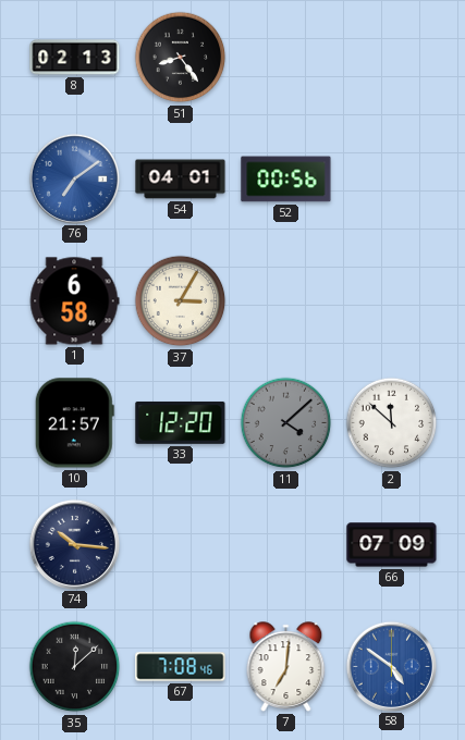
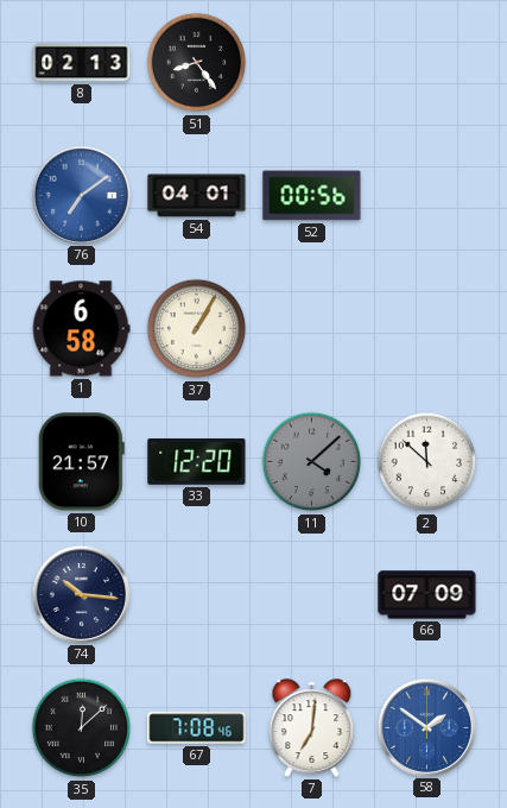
37: 3:05 -> 1:05
58: 4:51 -> 1:51
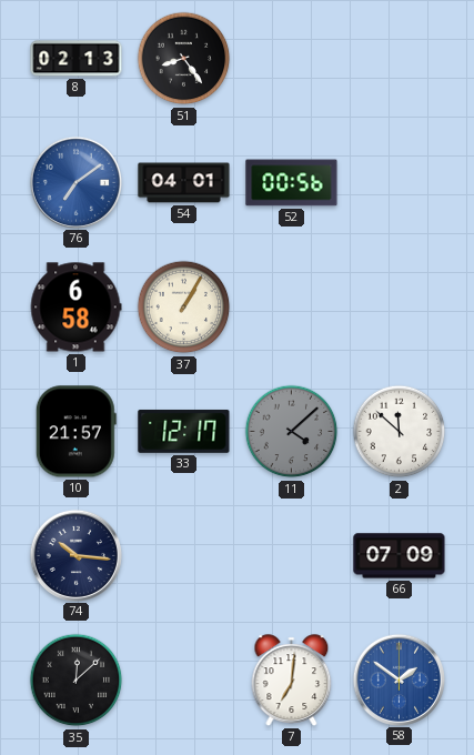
33: 12:20 -> 12:17
67: 7:08 -> none
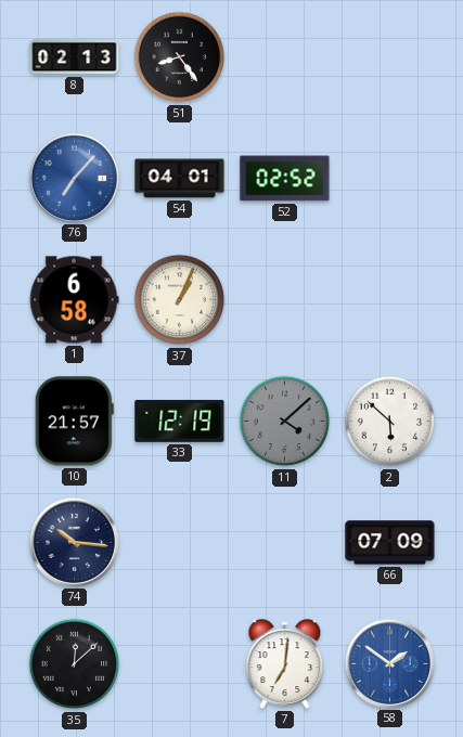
76: 7:09 -> 7:07
52: 00:56 -> 02:52
37: 1:05 -> 1:04
33: 12:17 -> 12:19
2: 11:52 -> 5:52
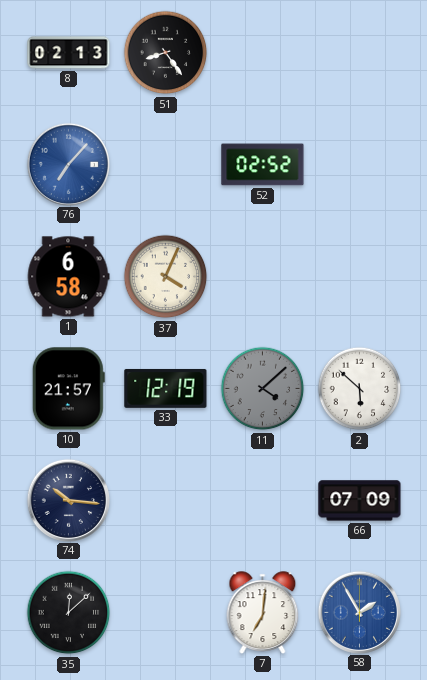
54: 04:01 -> none
37: 1:04 -> 4:04
58: 1:51 -> 1:55
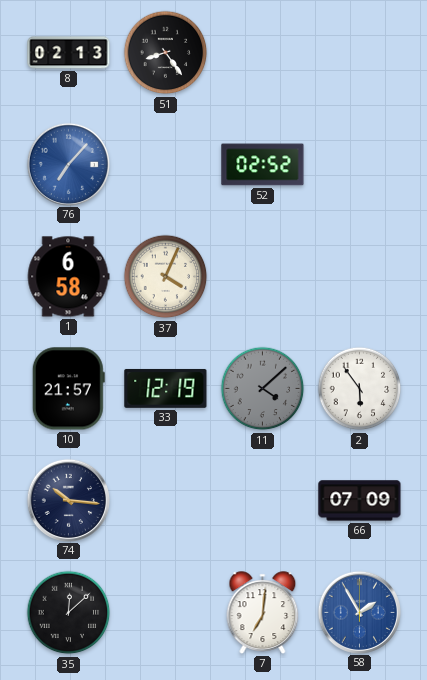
2: 5:52 -> 5:54
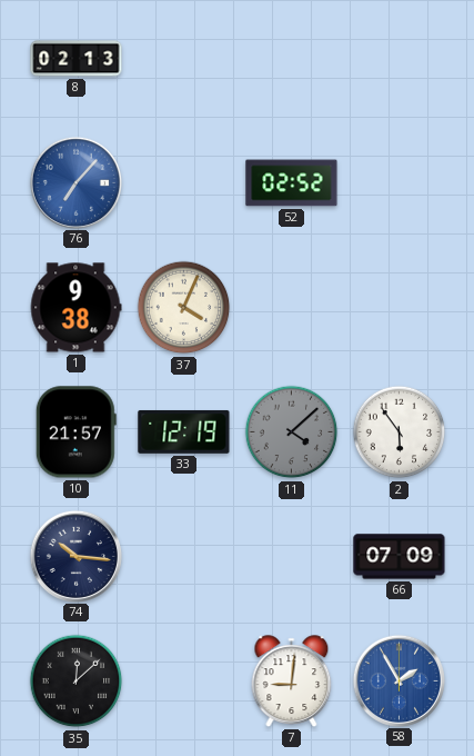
51: 8:24 -> none
1: 6:58 -> 9:38
7: 7:01 -> 9:01
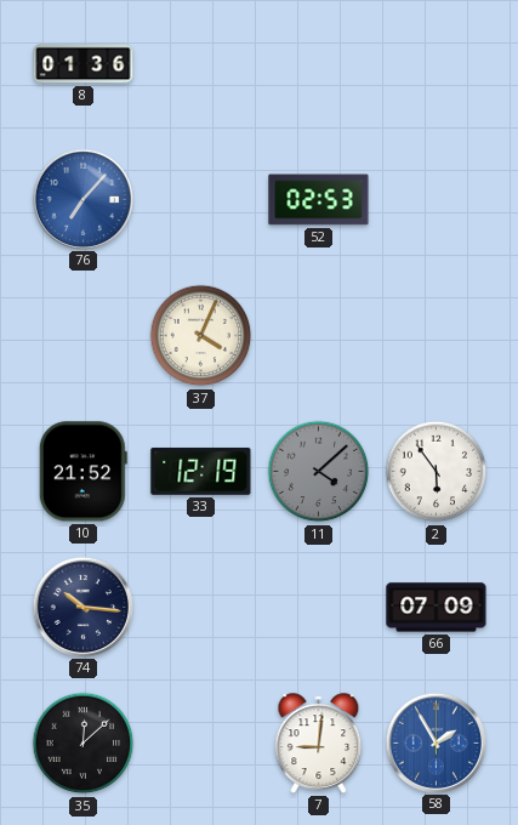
8: 02:13 -> 01:36
52: 02:52 -> 02:53
1: 9:38 -> none
10: 21:57 -> 21:52
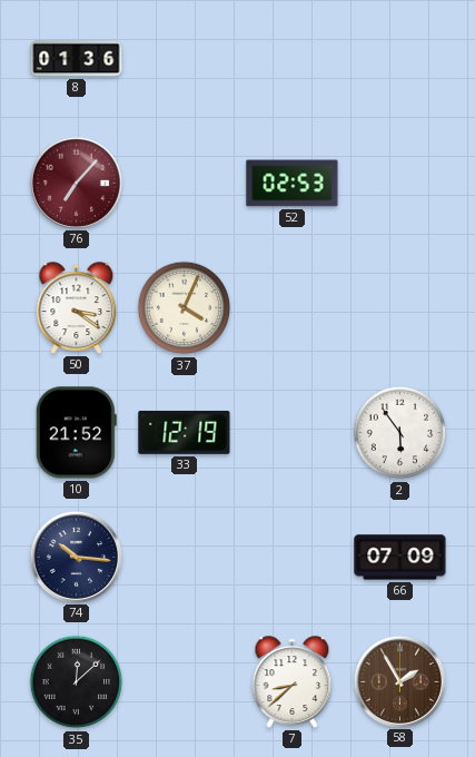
76 dial: blue -> burgundy
50: none -> 3:21
11: 4:08 -> none
7: 9:01 -> 8:38
58 dial: blue -> brown
